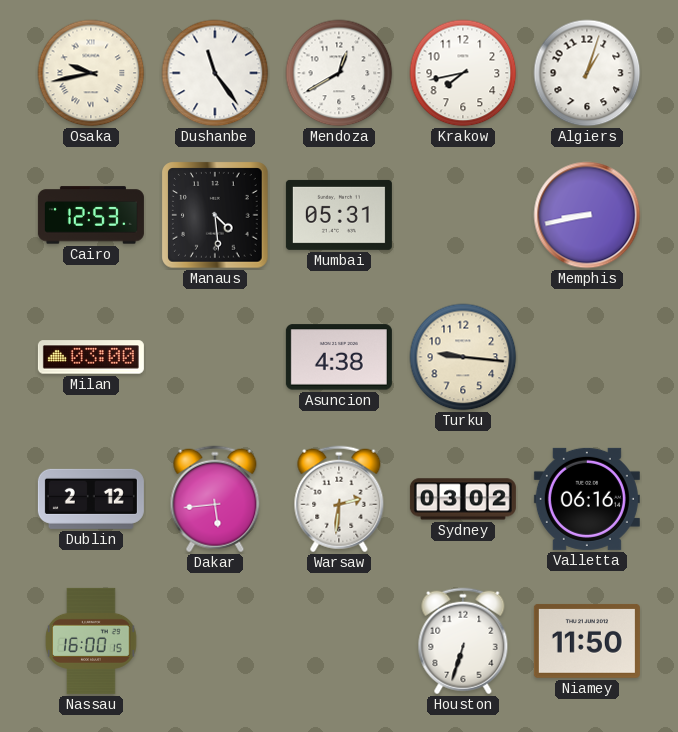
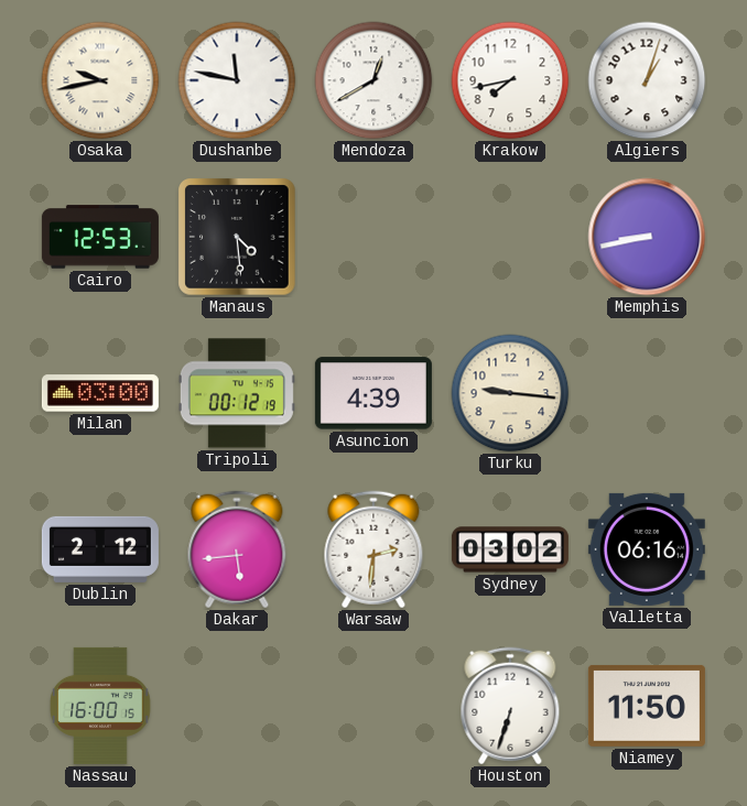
Dushanbe: 11:24 -> 11:47
Mumbai: 05:31 -> none
Tripoli: none -> 00:12
Asuncion: 4:38 -> 4:39
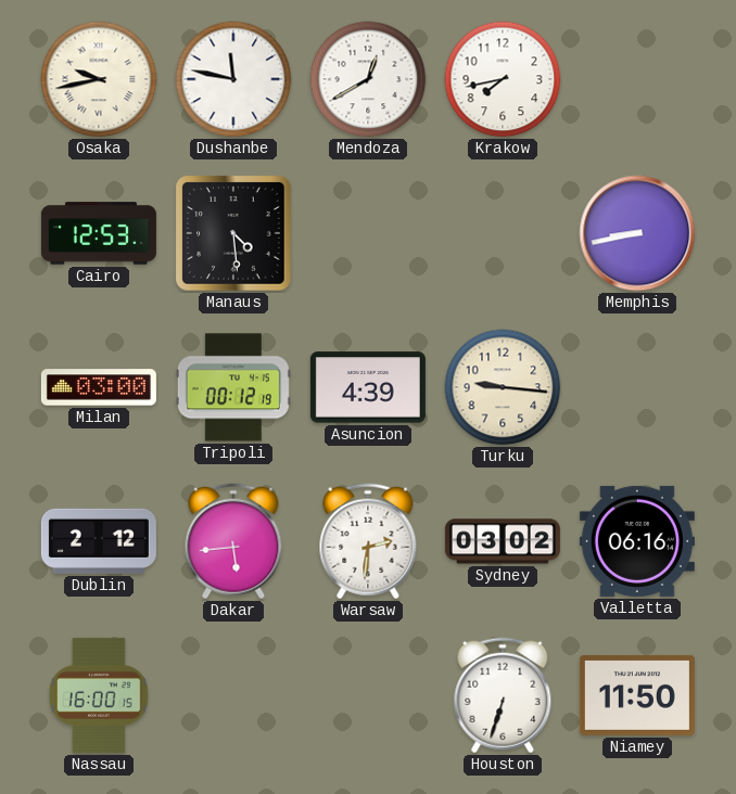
Algiers: 1:03 -> none
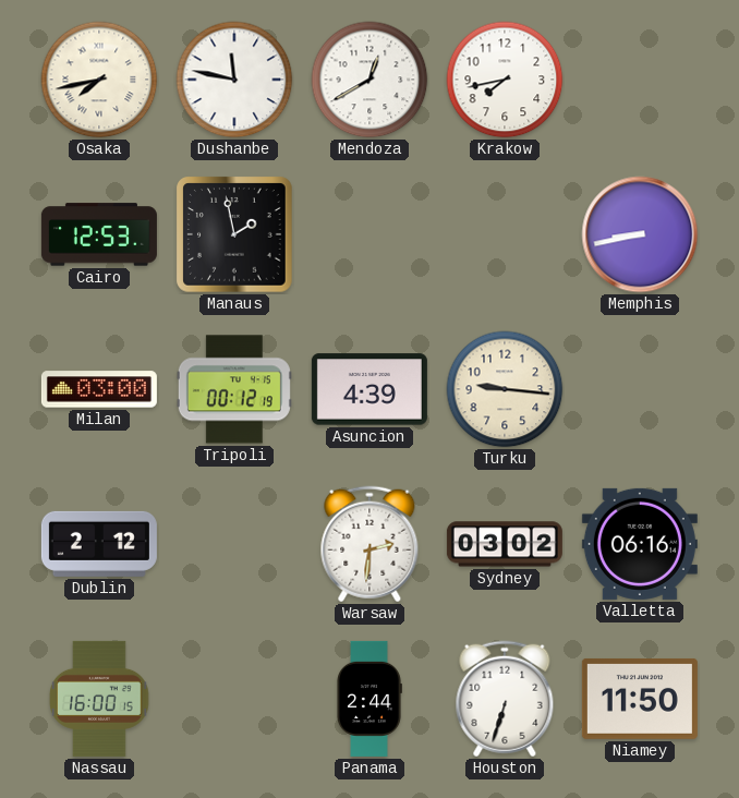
Osaka: 9:43 -> 7:43
Manaus: 4:29 -> 1:58
Dakar: 5:44 -> none
Panama: none -> 2:44
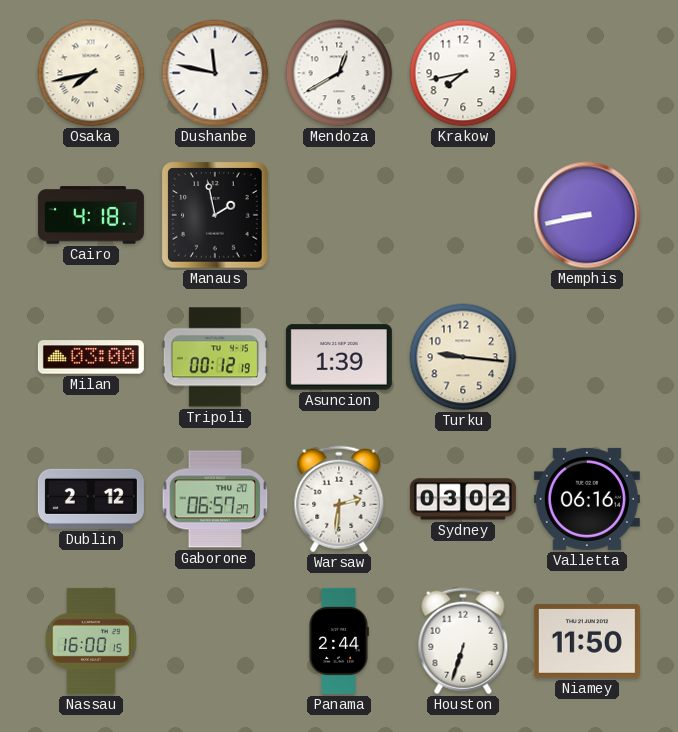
Cairo: 12:53 -> 4:18
Asuncion: 4:39 -> 1:39
Gaborone: none -> 06:57
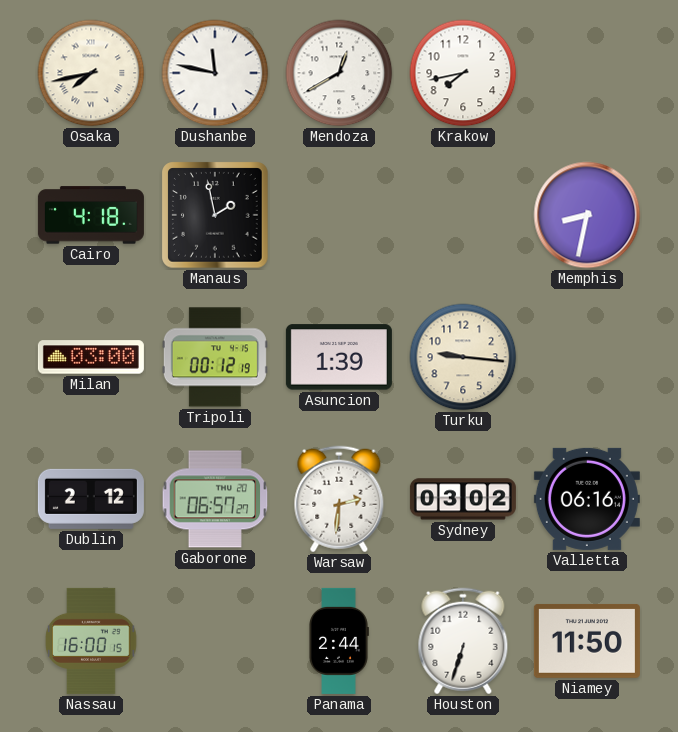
Memphis: 8:43 -> 8:32
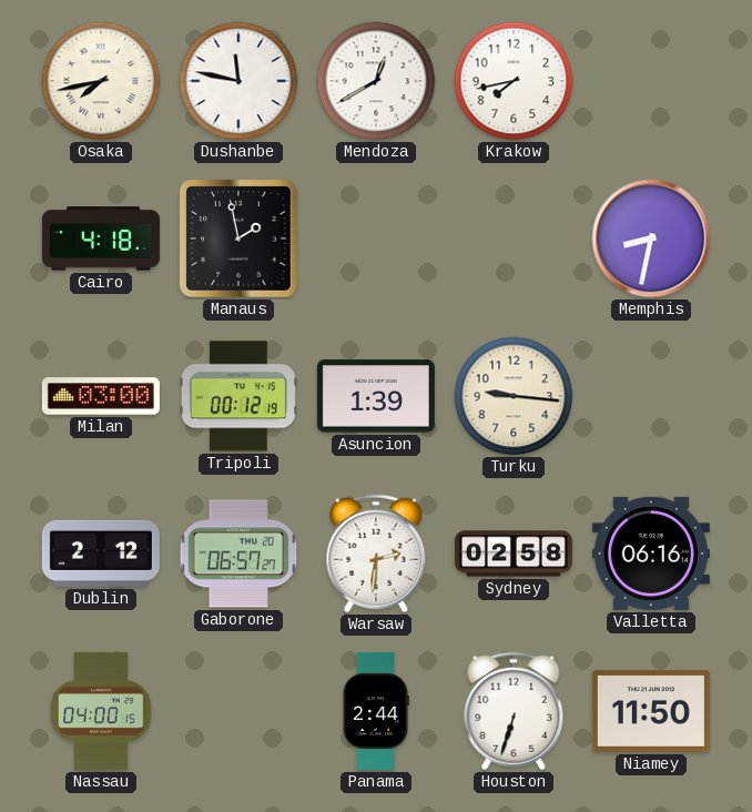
Sydney: 03:02 -> 02:58
Nassau: 16:00 -> 04:00
